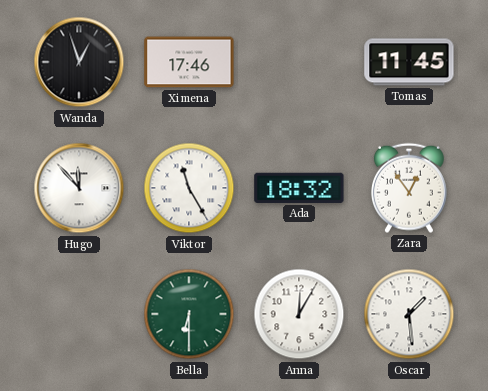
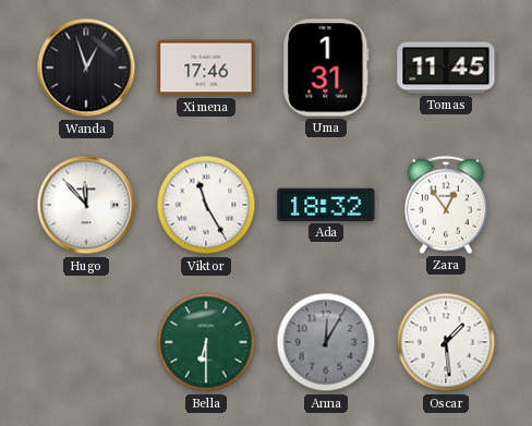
Uma: none -> 1:31
Anna dial: white -> grey
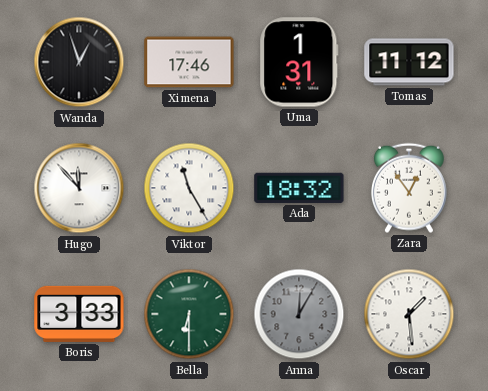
Tomas: 11:45 -> 11:12
Boris: none -> 3:33
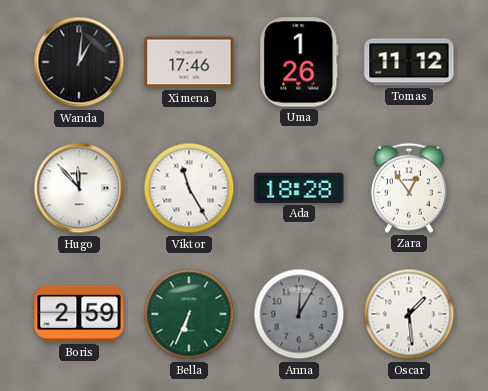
Wanda: 12:57 -> 1:01
Uma: 1:31 -> 1:26
Ada: 18:32 -> 18:28
Boris: 3:33 -> 2:59
Bella: 6:30 -> 6:34
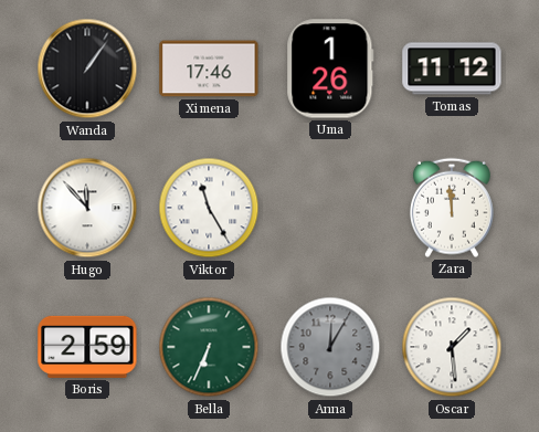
Wanda: 1:01 -> 1:06
Ada: 18:28 -> none
Zara: 12:54 -> 11:59
